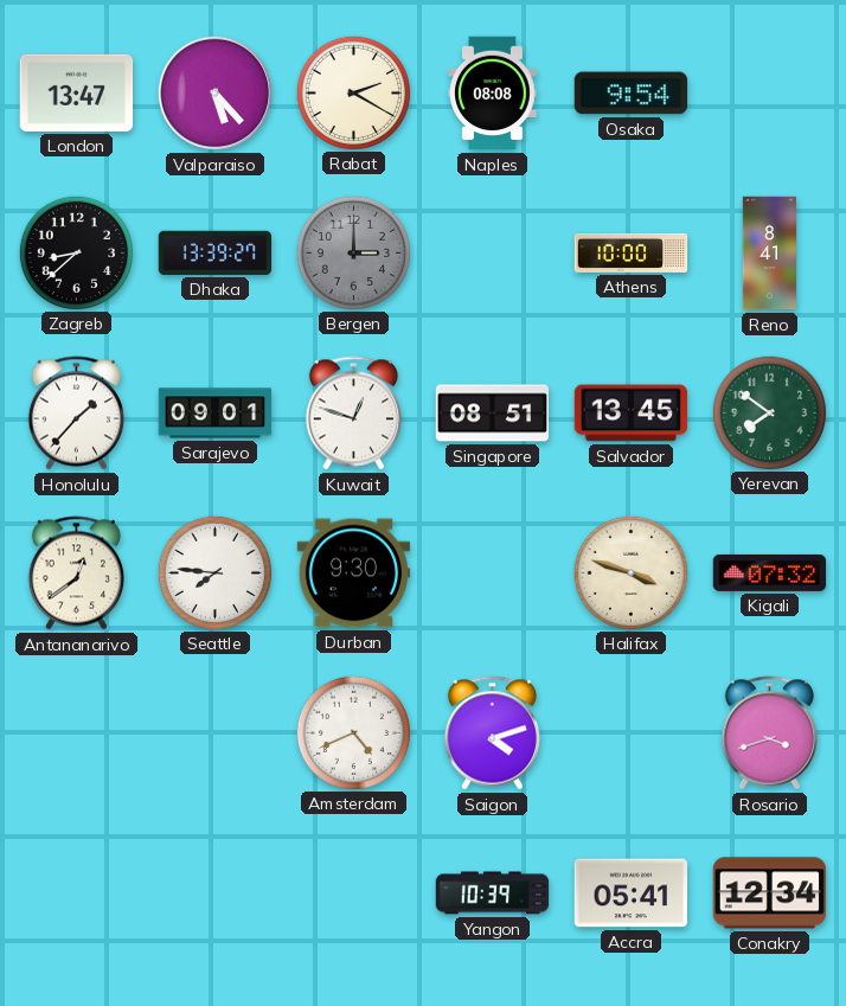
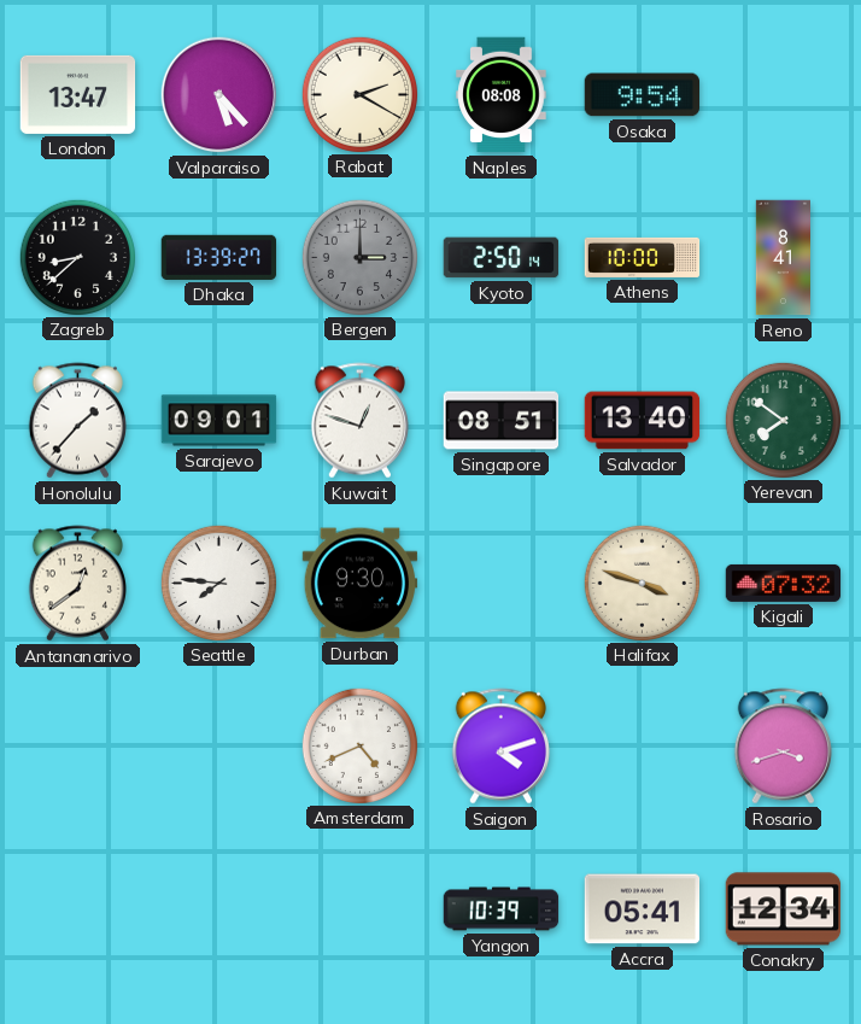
Kyoto: none -> 2:50
Salvador: 13:45 -> 13:40
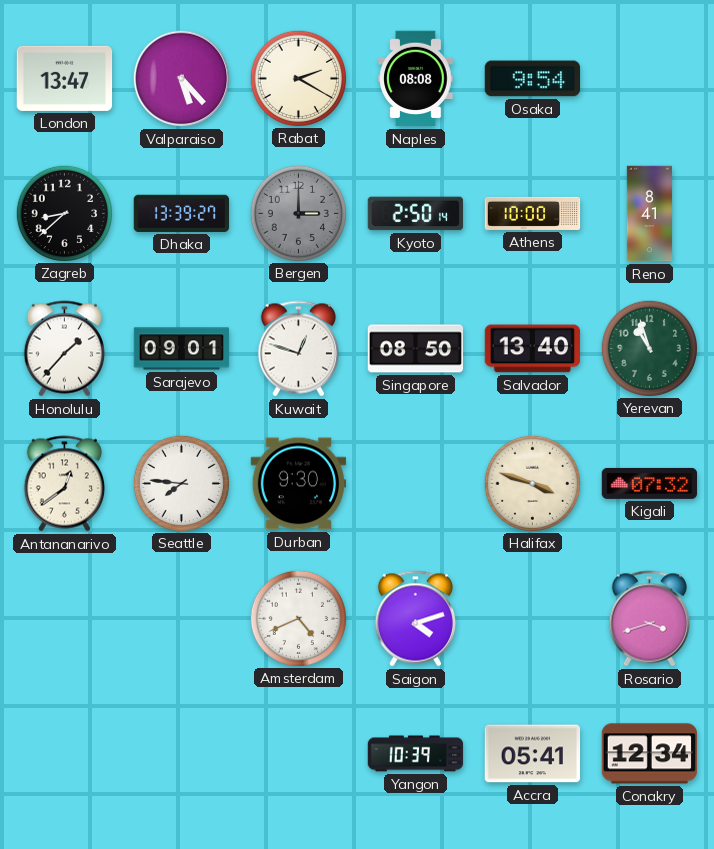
Singapore: 08:51 -> 08:50
Yerevan: 7:51 -> 10:57
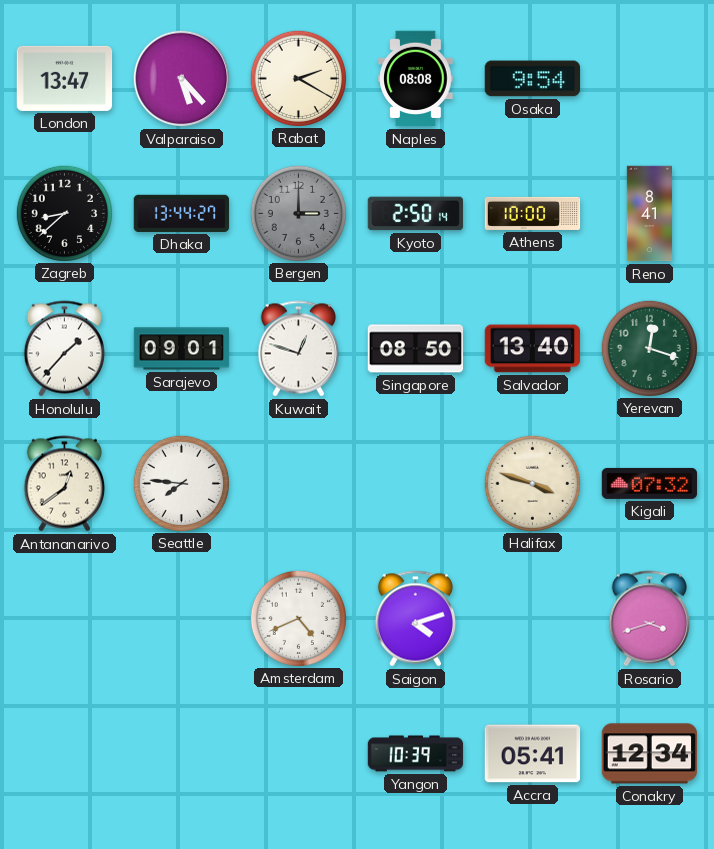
Dhaka: 13:39 -> 13:44
Yerevan: 10:57 -> 12:18
Durban: 9:30 -> none
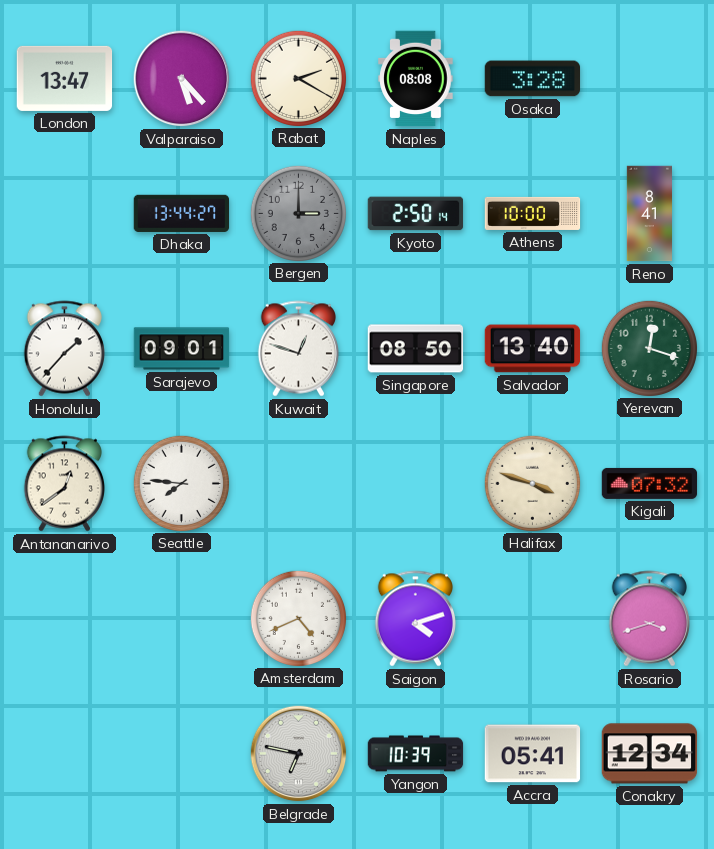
Osaka: 9:54 -> 3:28
Zagreb: 8:38 -> none
Belgrade: none -> 6:47
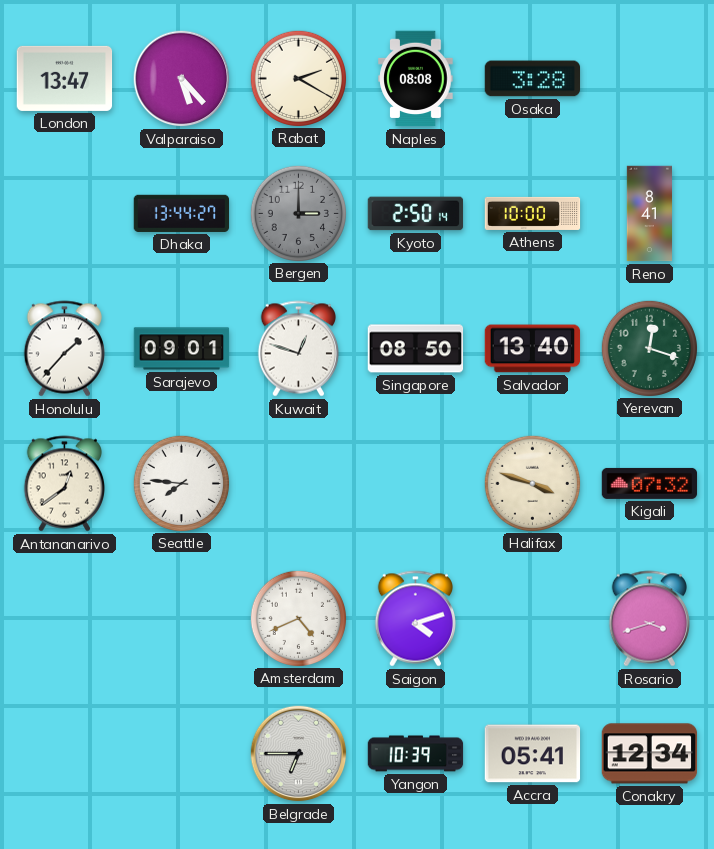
Belgrade: 6:47 -> 6:45
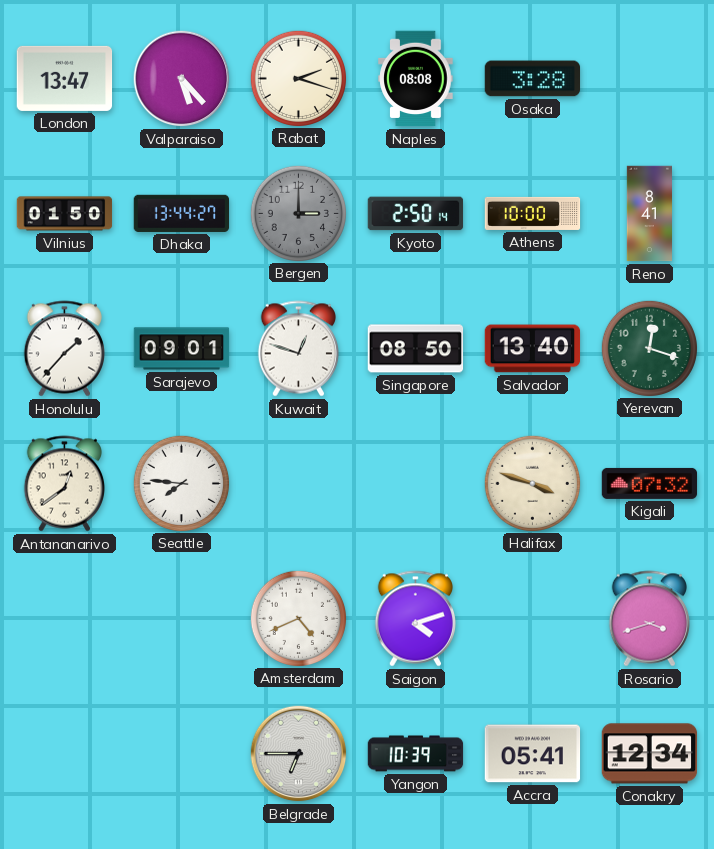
Rabat: 2:20 -> 2:18
Vilnius: none -> 01:50
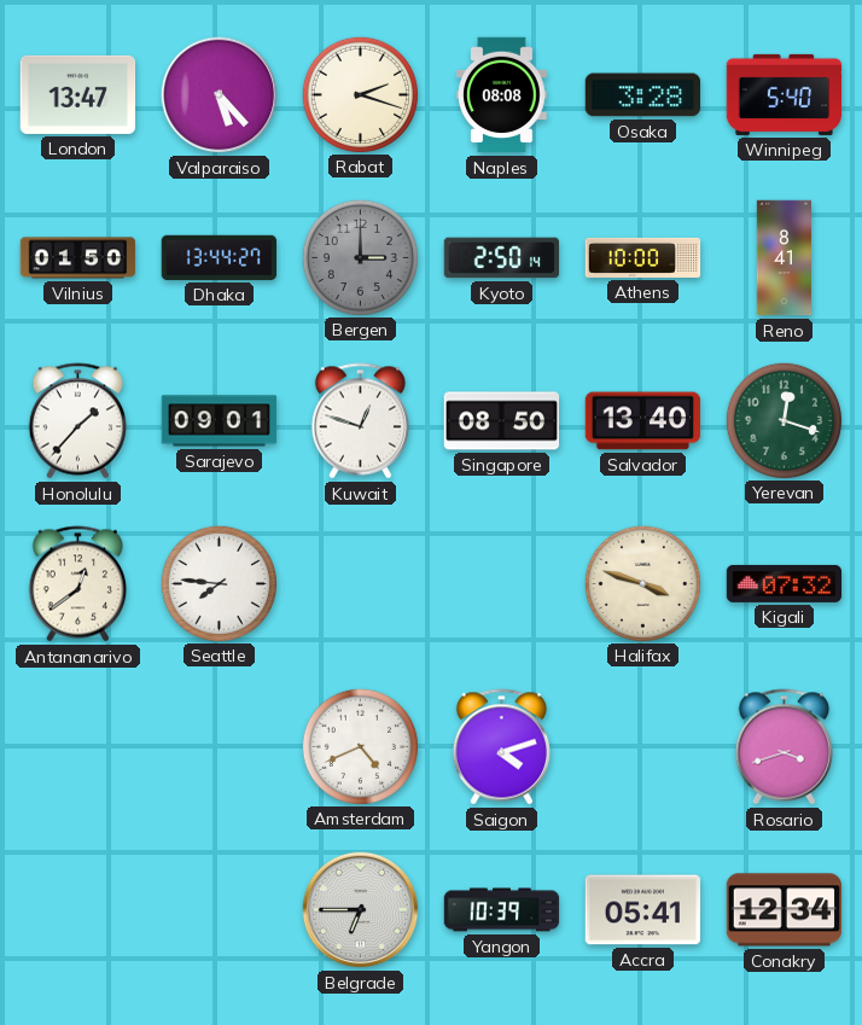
Winnipeg: none -> 5:40
